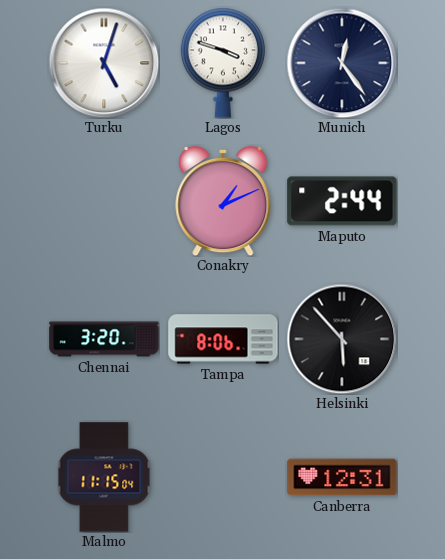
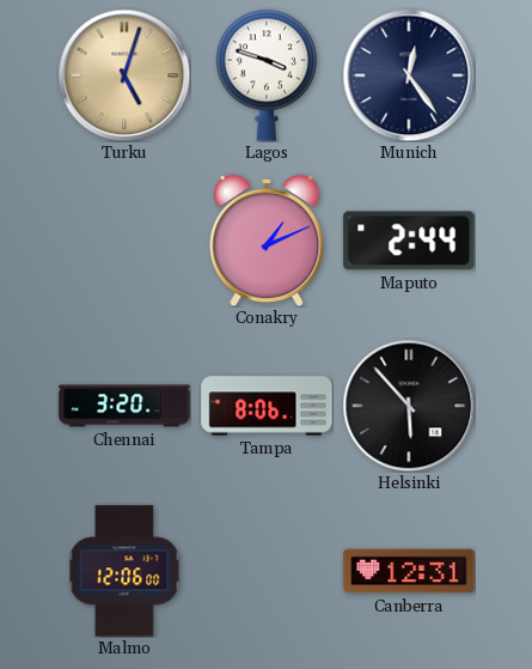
Turku dial: white -> champagne
Malmo: 11:15 -> 12:06
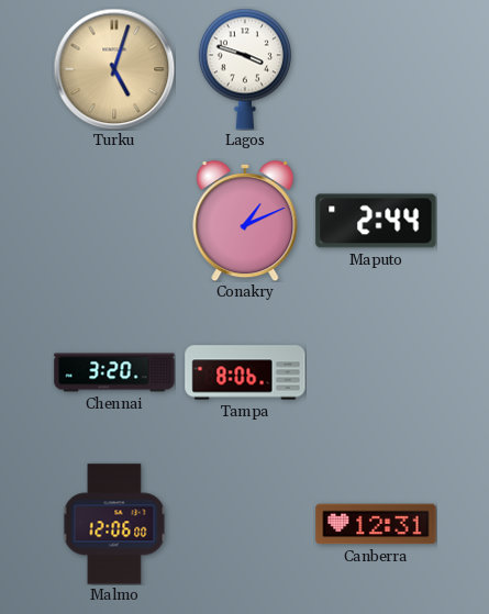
Munich: 12:24 -> none
Helsinki: 5:53 -> none
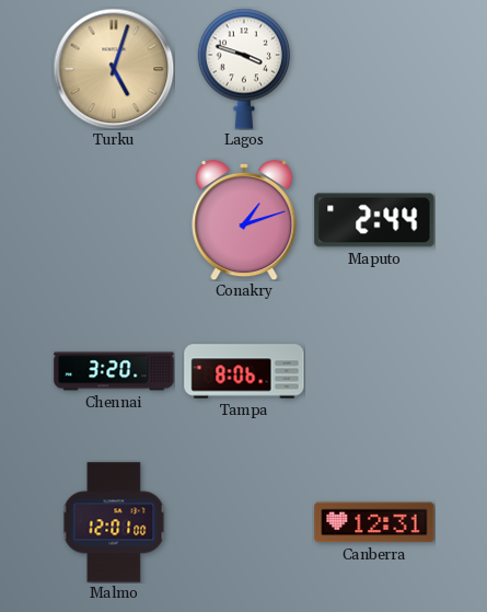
Conakry: 1:11 -> 1:12
Malmo: 12:06 -> 12:01
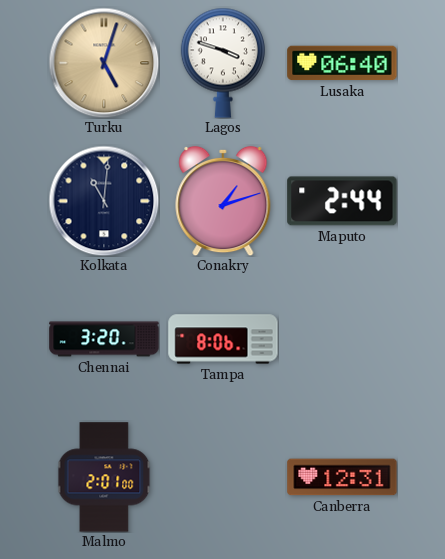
Lusaka: none -> 06:40
Kolkata: none -> 11:01
Malmo: 12:01 -> 2:01
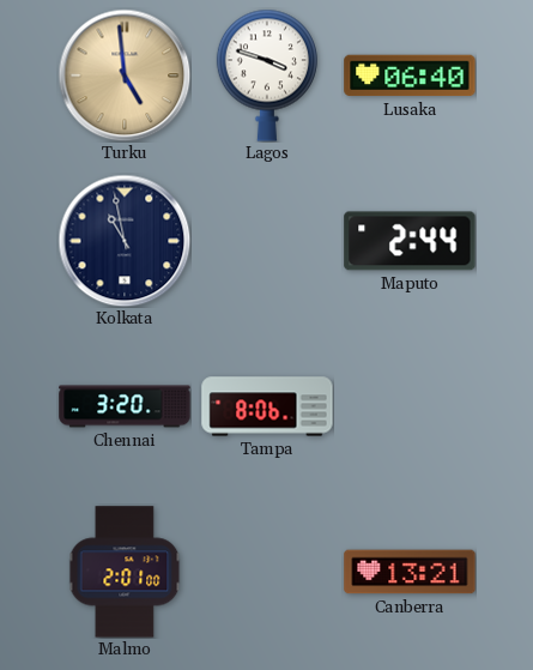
Turku: 5:03 -> 4:59
Kolkata: 11:01 -> 10:58
Conakry: 1:12 -> none
Canberra: 12:31 -> 13:21
